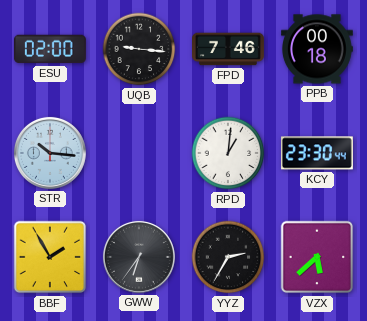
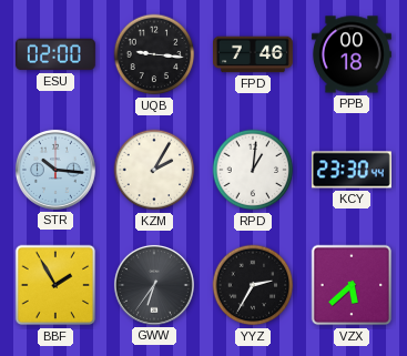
KZM: none -> 2:05
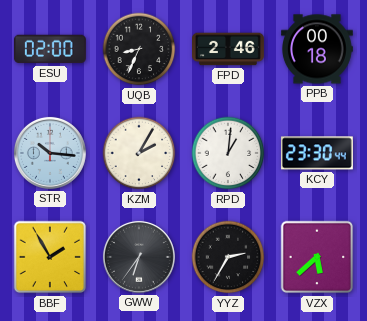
UQB: 9:16 -> 8:34
FPD: 7:46 -> 2:46
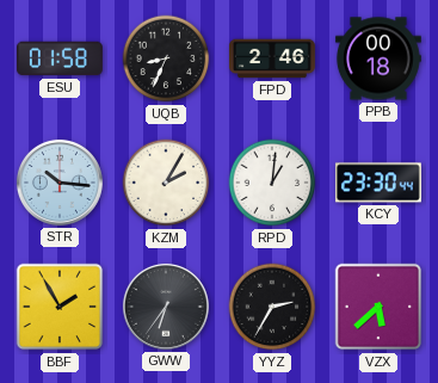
ESU: 02:00 -> 01:58
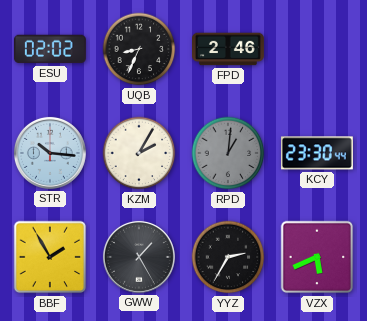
ESU: 01:58 -> 02:02
PPB: 00:18 -> none
RPD dial: white -> grey
GWW: 6:36 -> 1:25
VZX: 5:38 -> 5:41
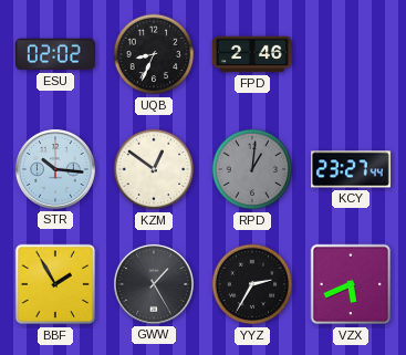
KZM: 2:05 -> 12:51
KCY: 23:30 -> 23:27
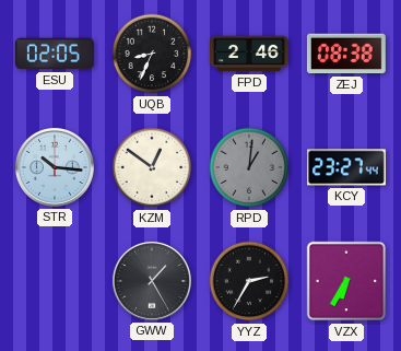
ESU: 02:02 -> 02:05
ZEJ: none -> 08:38
BBF: 1:55 -> none
VZX: 5:41 -> 6:35
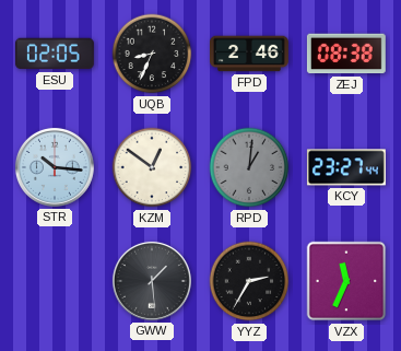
GWW: 1:25 -> 1:29
VZX: 6:35 -> 11:34
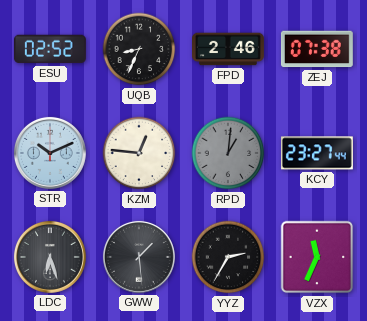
ESU: 02:05 -> 02:52
ZEJ: 08:38 -> 07:38
STR: 10:16 -> 10:11
KZM: 12:51 -> 12:46
LDC: none -> 6:27
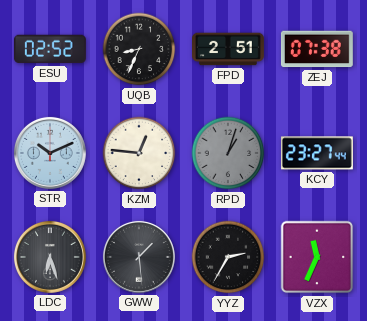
FPD: 2:46 -> 2:51
RPD: 1:01 -> 1:03
